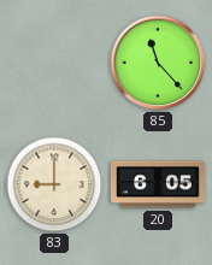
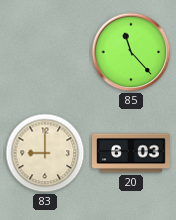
20: 6:05 -> 6:03
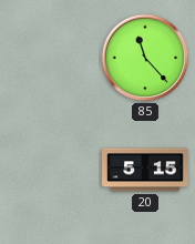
83: 9:00 -> none
20: 6:03 -> 5:15
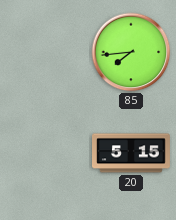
85: 11:23 -> 7:44
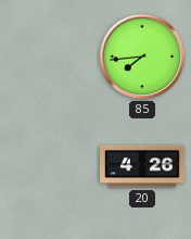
20: 5:15 -> 4:26
